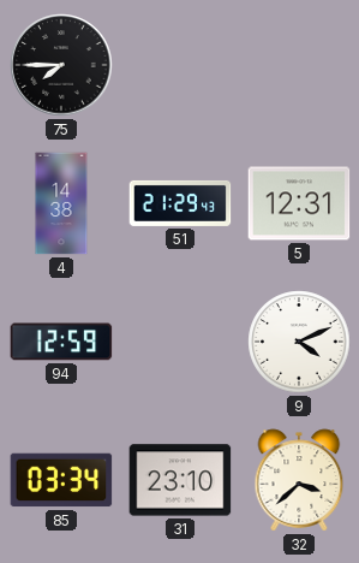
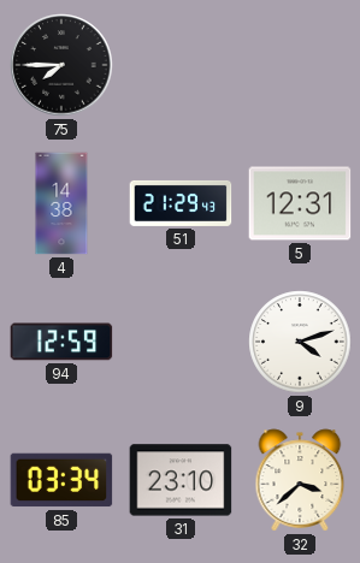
9: 4:11 -> 4:12
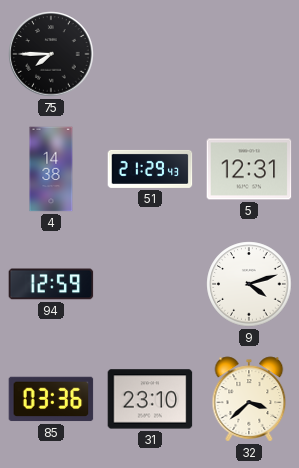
85: 03:34 -> 03:36
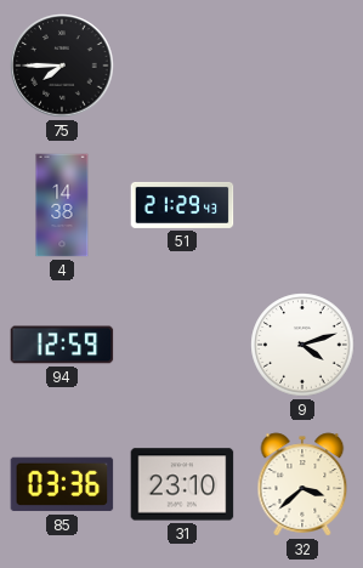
5: 12:31 -> none
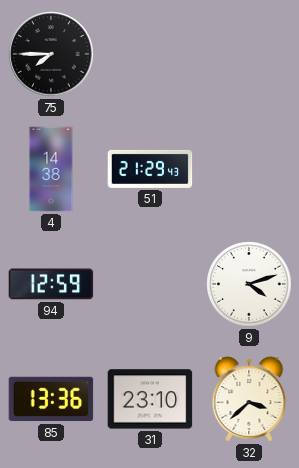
85: 03:36 -> 13:36
